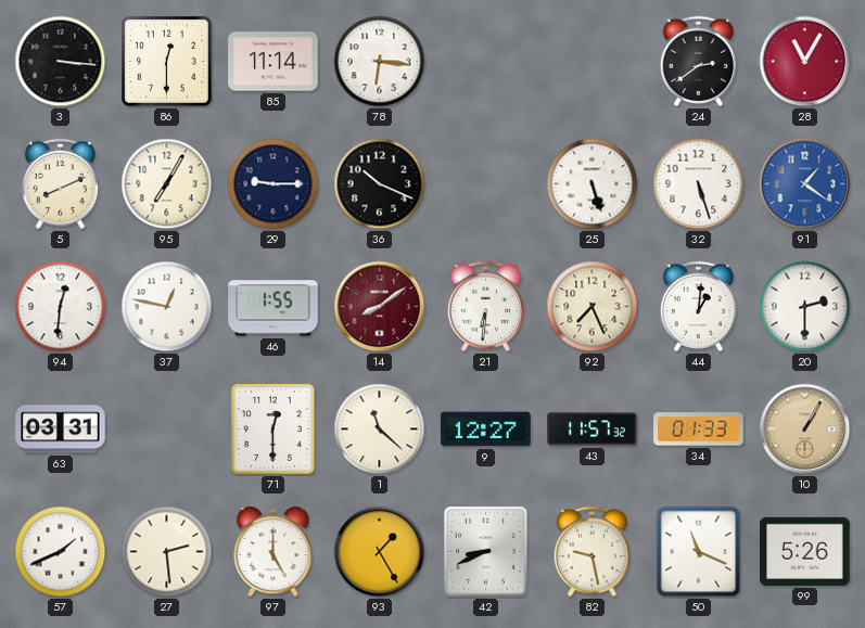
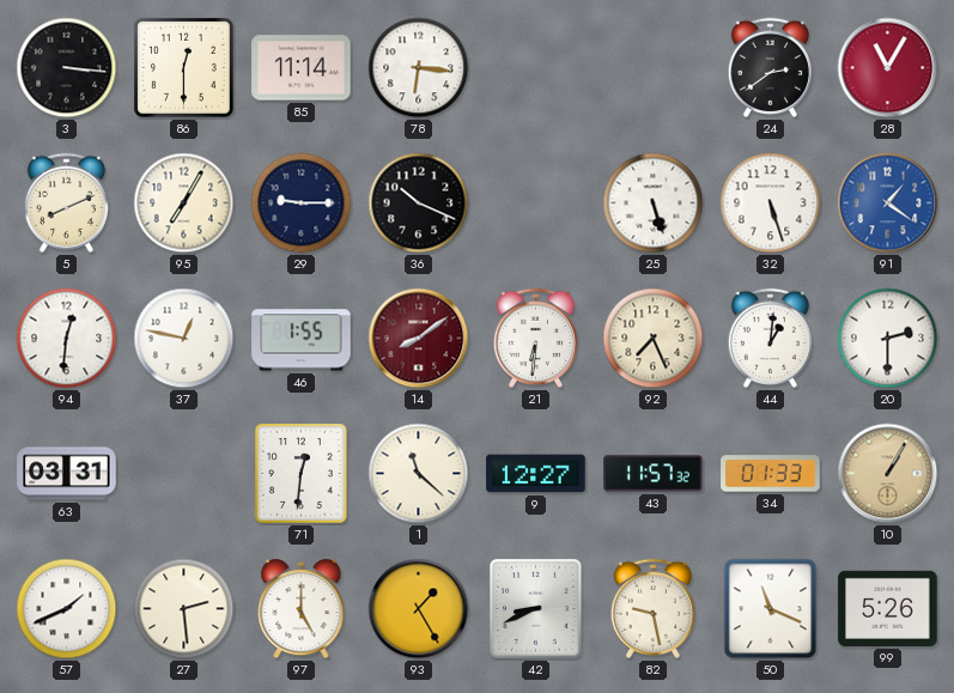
71: 12:30 -> 12:31
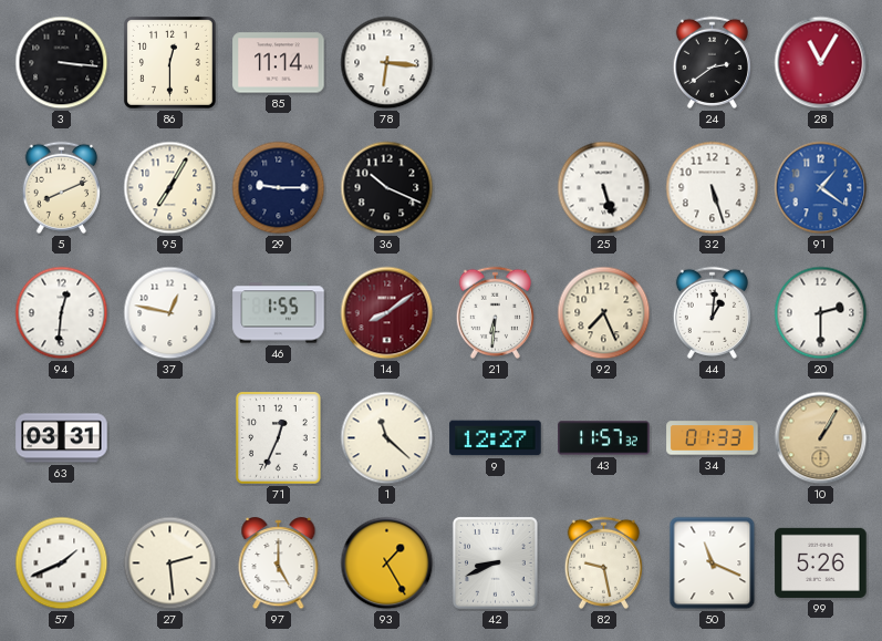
71: 12:31 -> 12:34
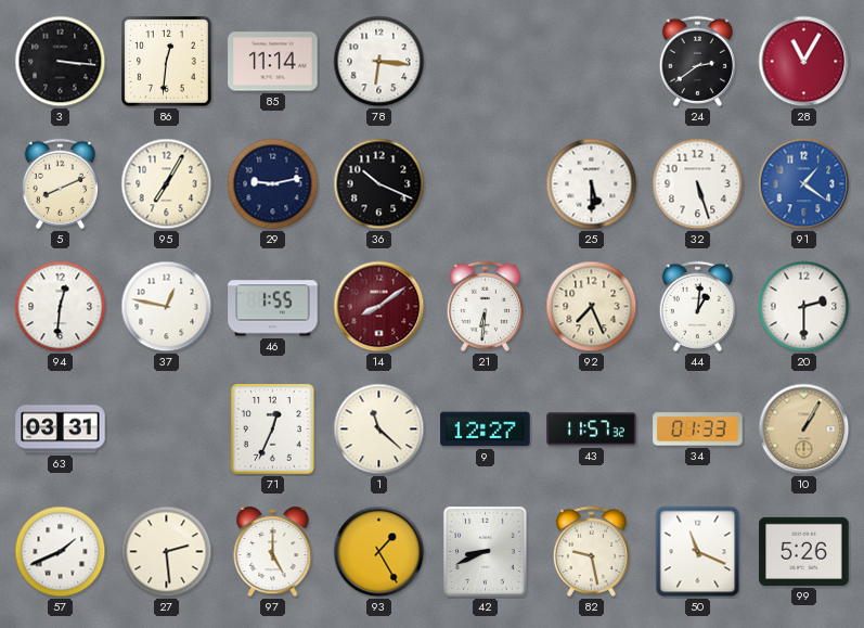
86: 12:30 -> 12:31
29: 9:15 -> 9:13
25: 5:27 -> 5:30
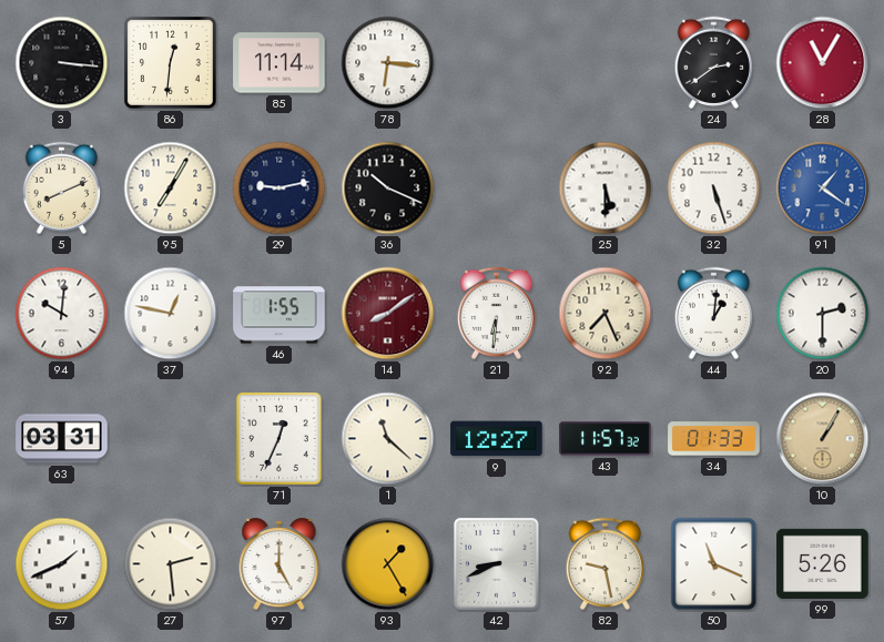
94: 12:31 -> 10:01
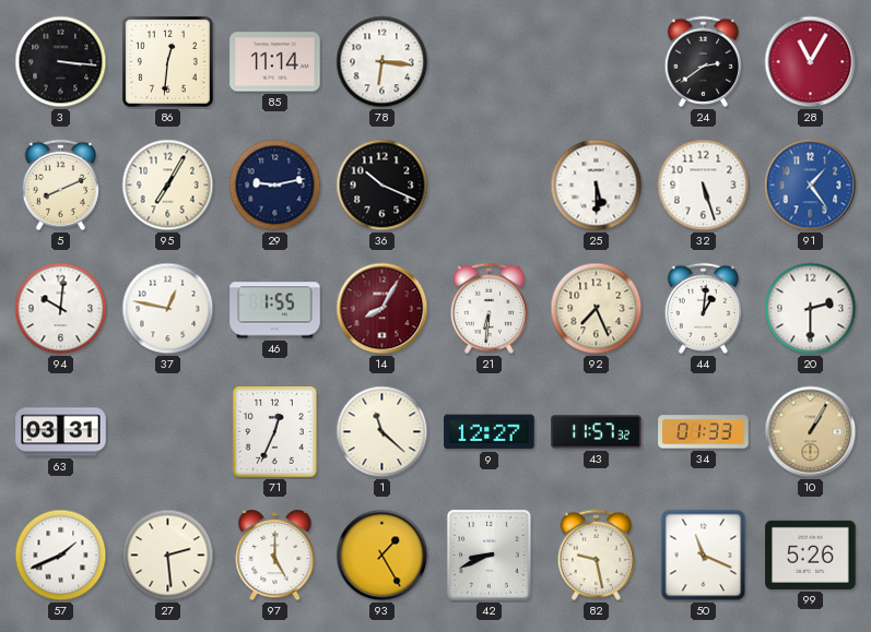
91: 1:21 -> 1:24
14: 8:09 -> 8:05
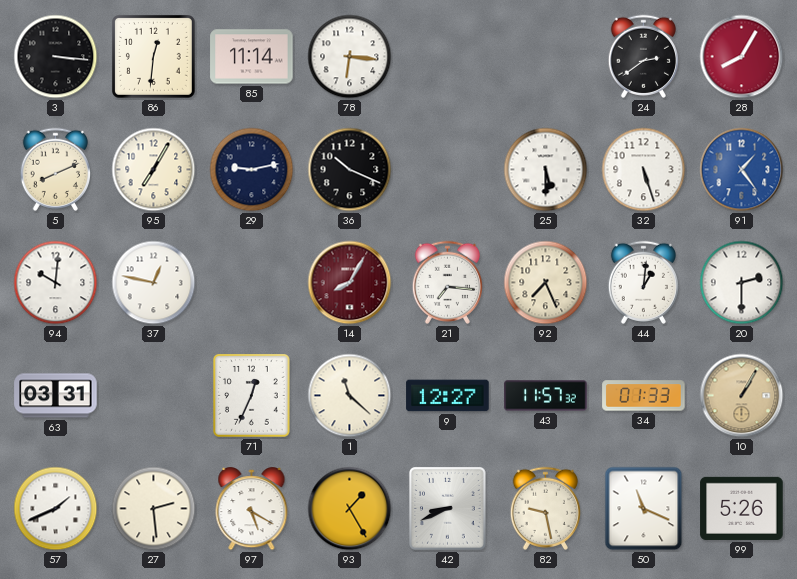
28: 11:05 -> 8:05
46: 1:55 -> none
21: 6:31 -> 7:16
97: 5:00 -> 5:20
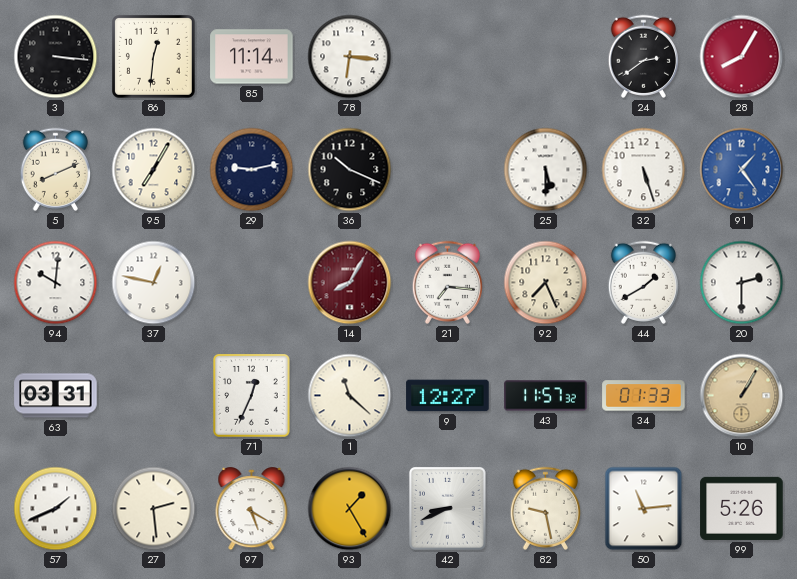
44: 1:01 -> 1:40
50: 11:19 -> 11:14
